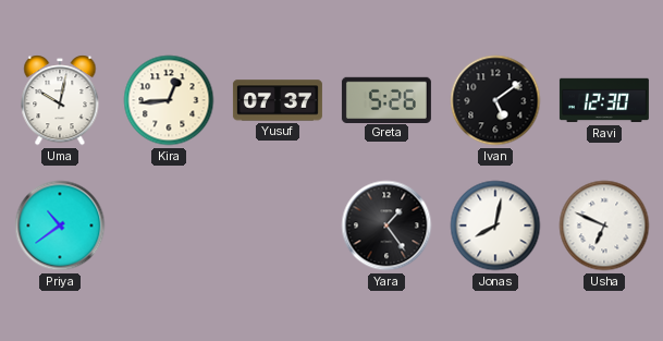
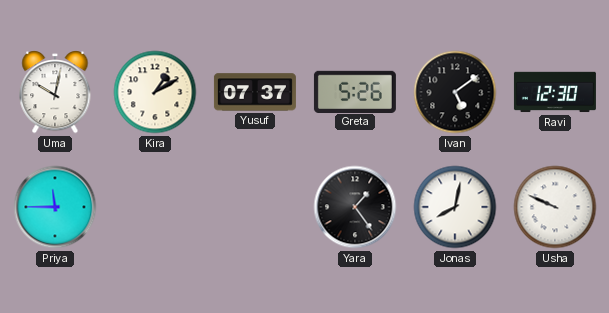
Kira: 12:44 -> 1:10
Priya: 10:39 -> 11:45
Usha: 6:49 -> 9:49
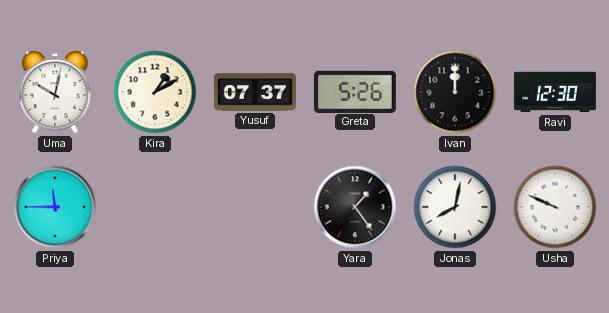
Ivan: 5:09 -> 12:00
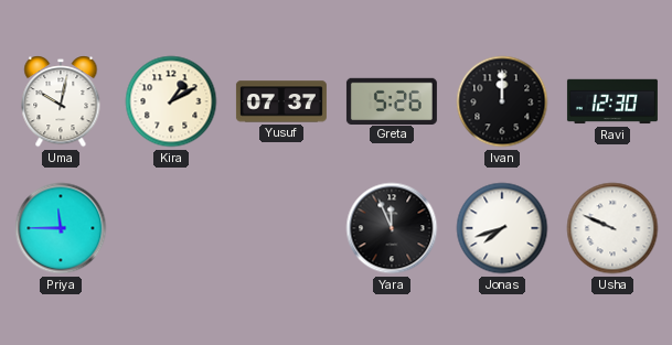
Yara: 1:24 -> 11:56
Jonas: 8:02 -> 7:42
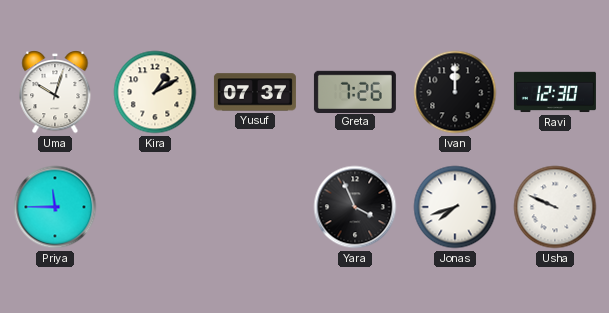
Uma: 10:02 -> 10:03
Greta: 5:26 -> 7:26
Yara: 11:56 -> 3:56
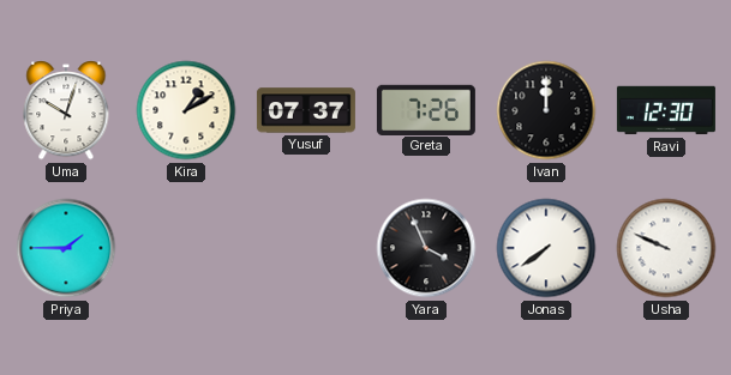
Priya: 11:45 -> 1:45
Jonas: 7:42 -> 7:39
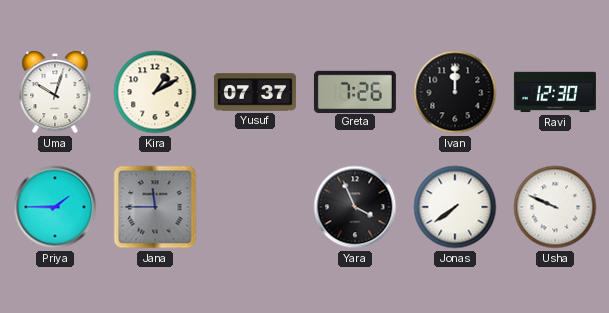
Jana: none -> 11:45
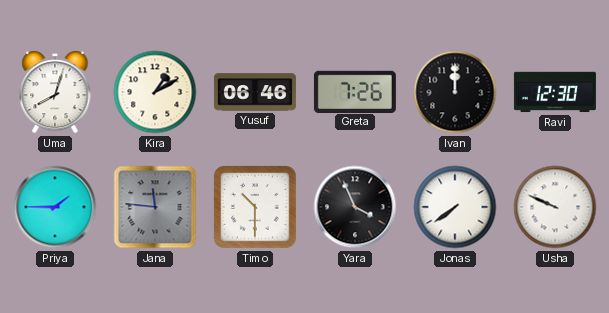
Uma: 10:03 -> 8:03
Yusuf: 07:37 -> 06:46
Jana: 11:45 -> 11:46
Timo: none -> 10:30
